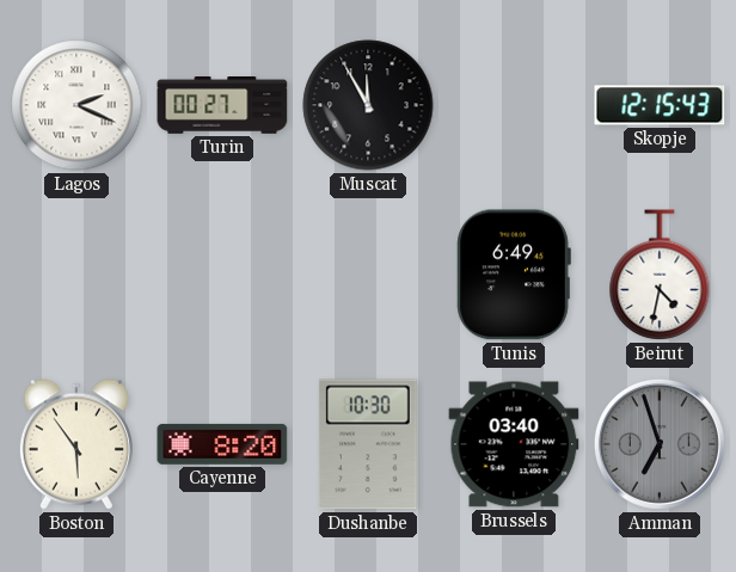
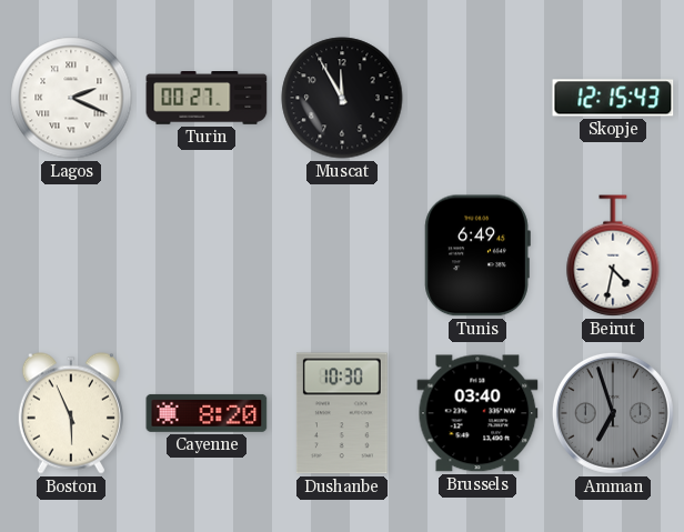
Boston: 5:54 -> 5:56
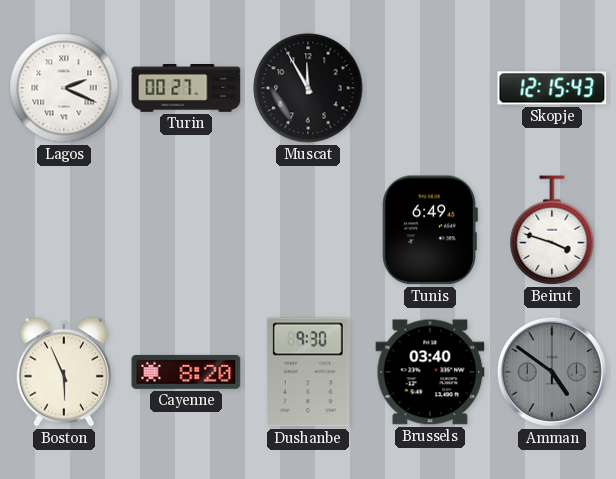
Beirut: 4:32 -> 3:48
Dushanbe: 10:30 -> 9:30
Amman: 6:57 -> 4:51
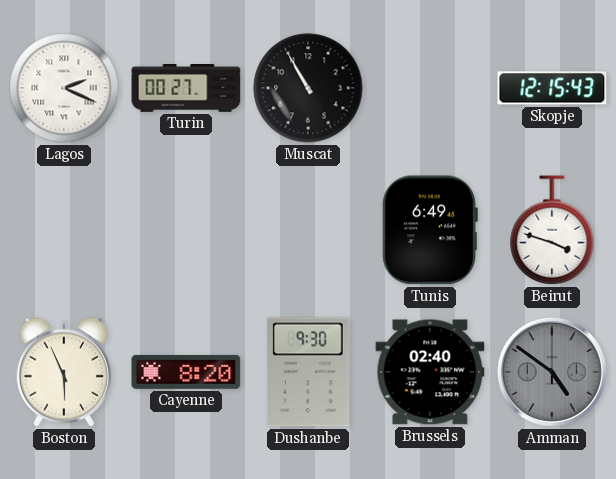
Muscat: 11:55 -> 10:55
Brussels: 03:40 -> 02:40
